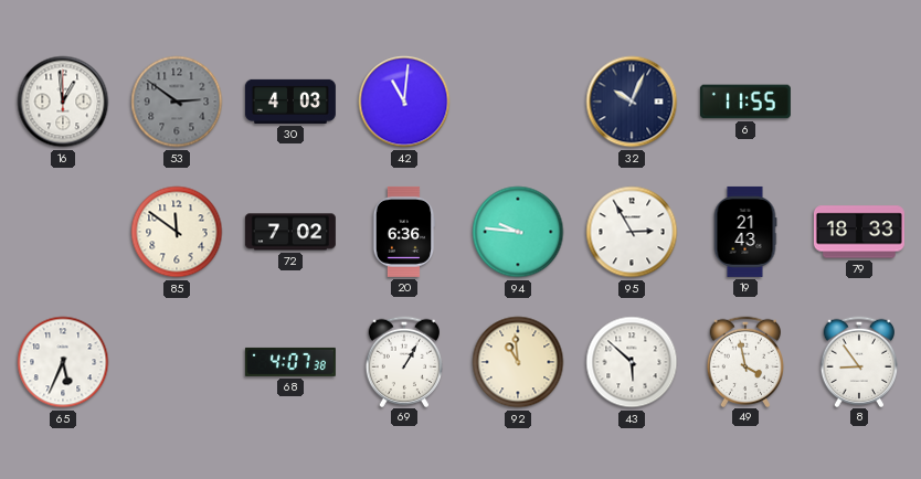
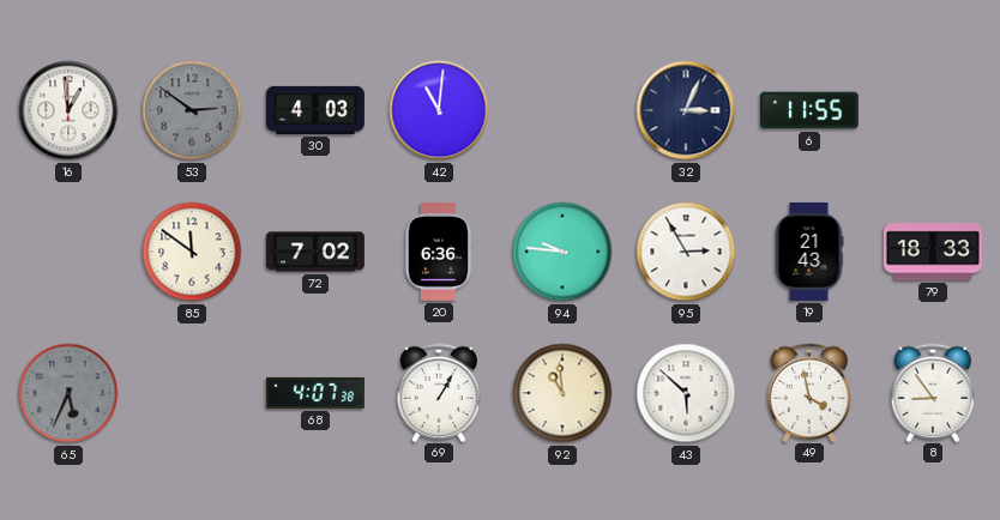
32: 10:04 -> 3:04
65 dial: white -> grey
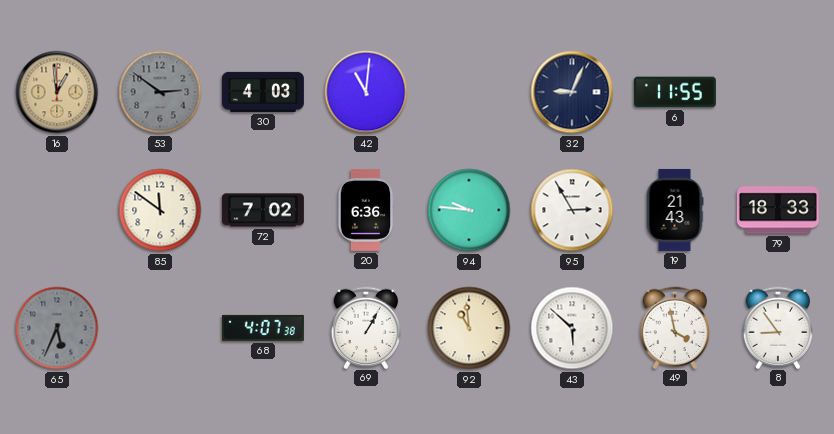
16 dial: white -> champagne
32: 3:04 -> 9:04
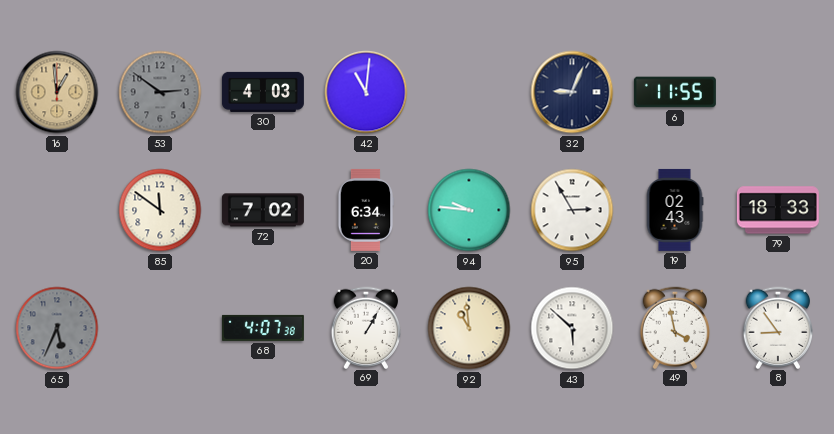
20: 6:36 -> 6:34
19: 21:43 -> 02:43
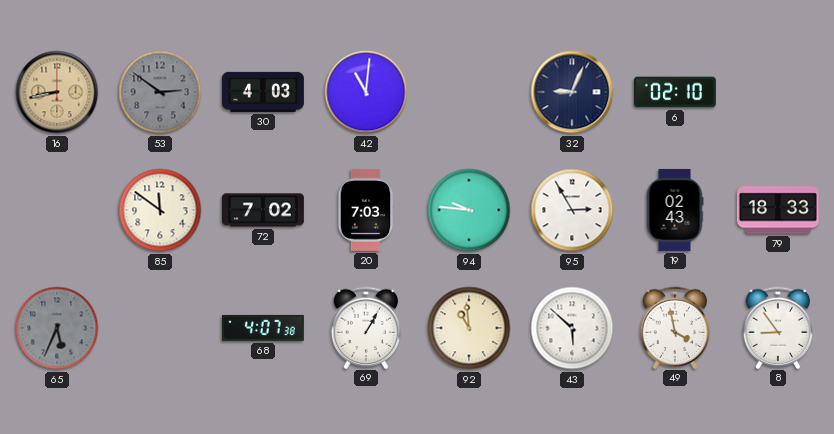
16: 12:59 -> 8:43
6: 11:55 -> 02:10
20: 6:34 -> 7:03
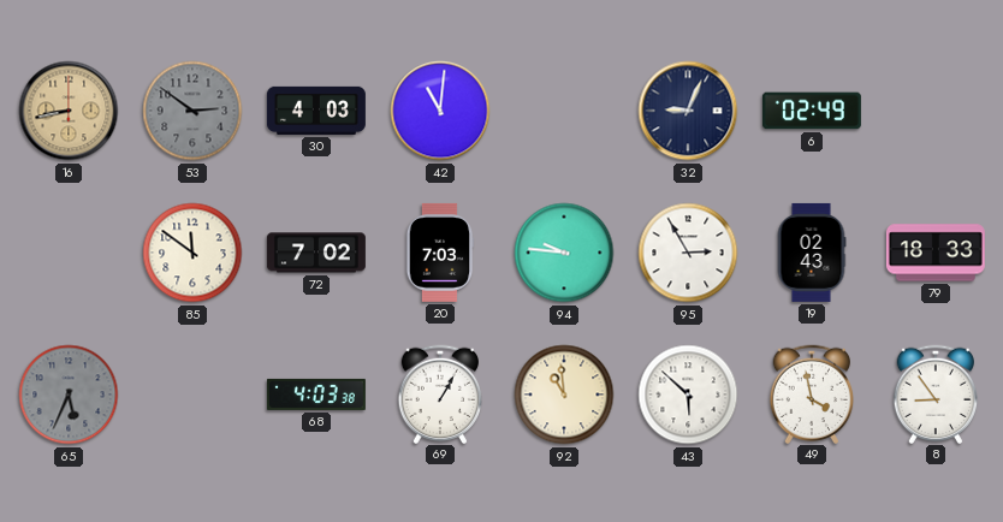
6: 02:10 -> 02:49
68: 4:07 -> 4:03
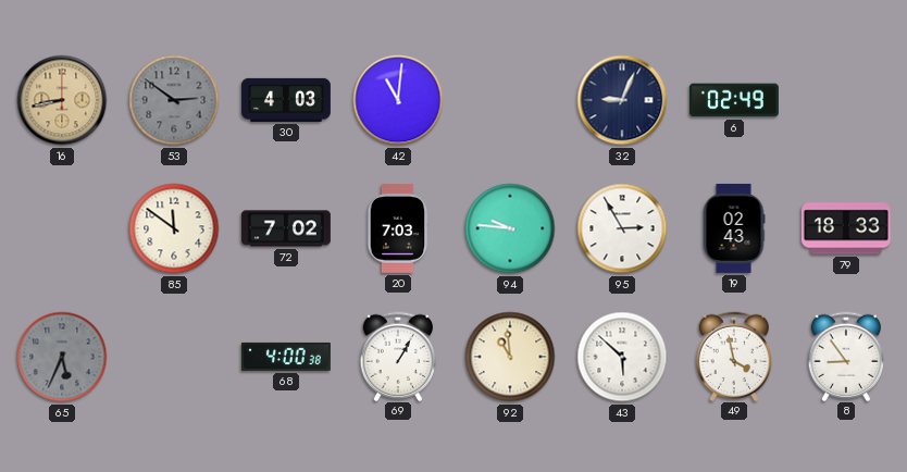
68: 4:03 -> 4:00
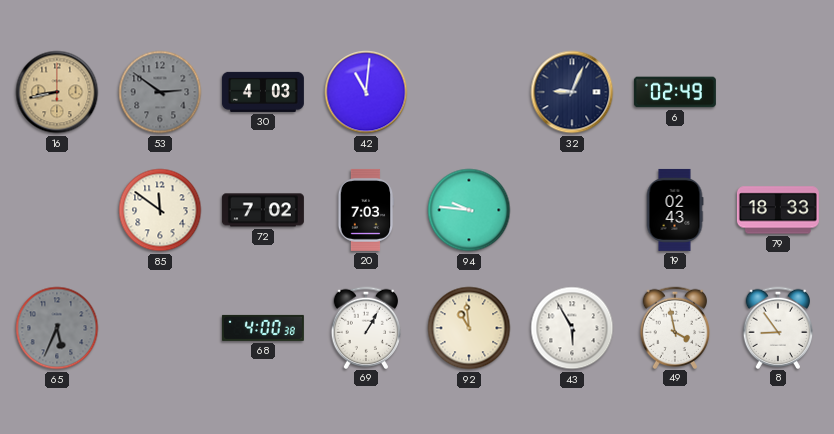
95: 2:55 -> none
43: 5:52 -> 5:55
